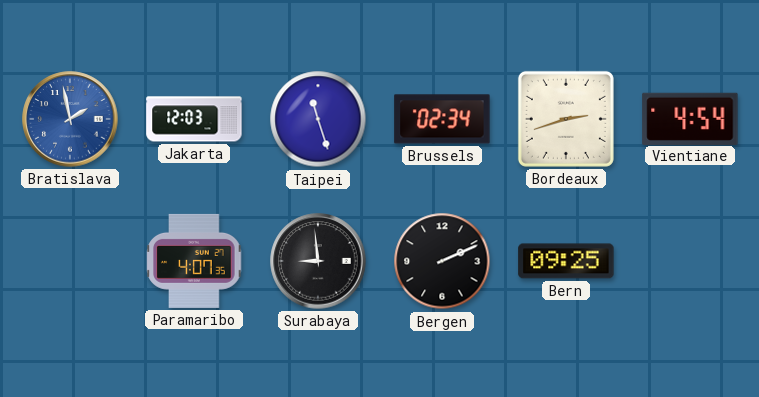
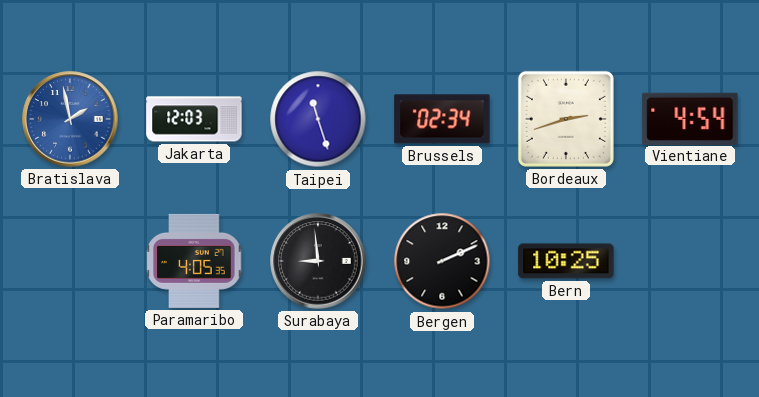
Paramaribo: 4:07 -> 4:05
Bern: 09:25 -> 10:25
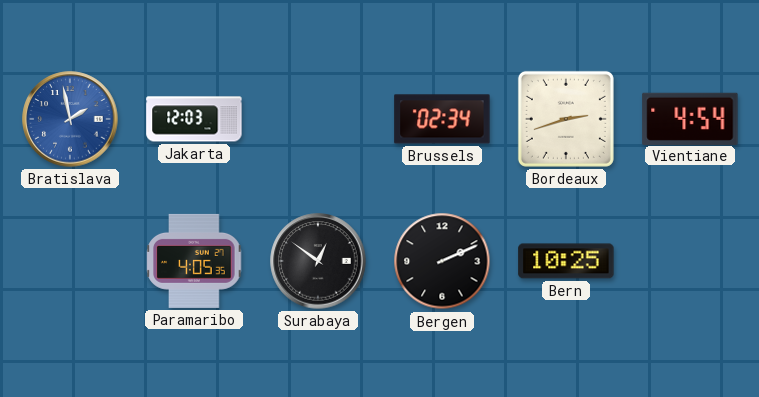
Taipei: 11:27 -> none
Surabaya: 8:59 -> 12:51
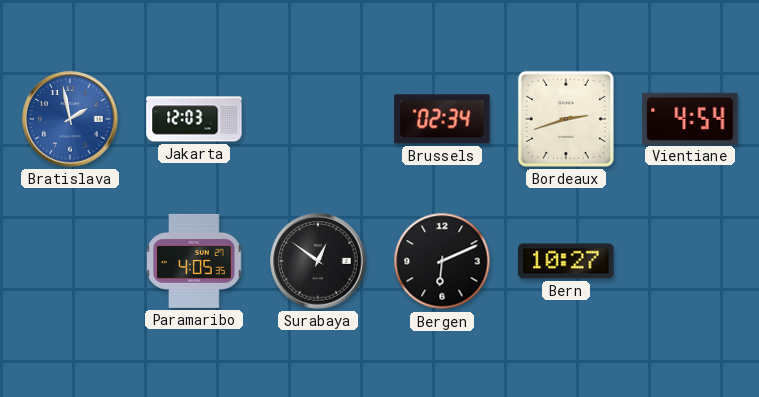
Bergen: 2:11 -> 6:11
Bern: 10:25 -> 10:27
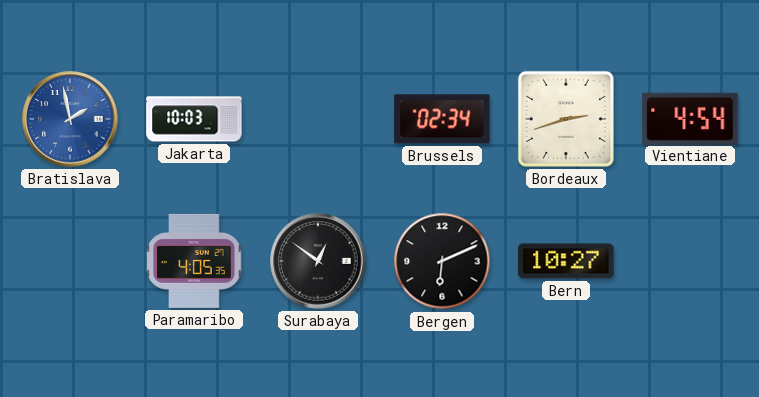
Jakarta: 12:03 -> 10:03
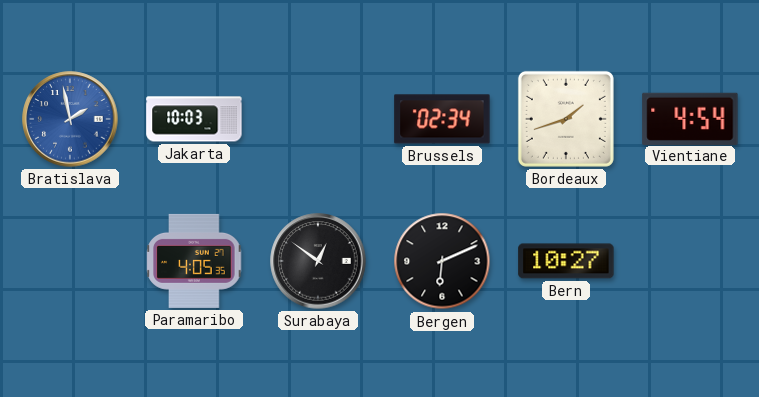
Bordeaux: 2:42 -> 1:42
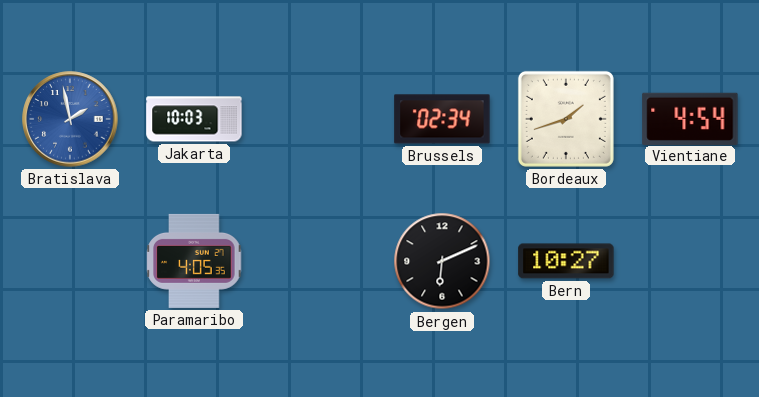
Surabaya: 12:51 -> none
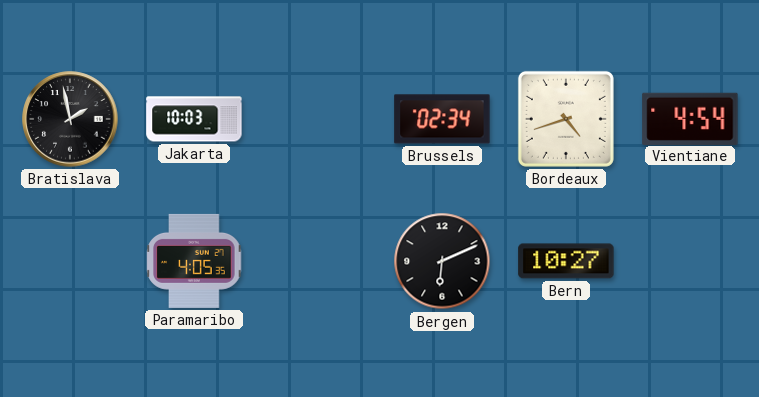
Bratislava dial: blue -> black
Bordeaux: 1:42 -> 4:42
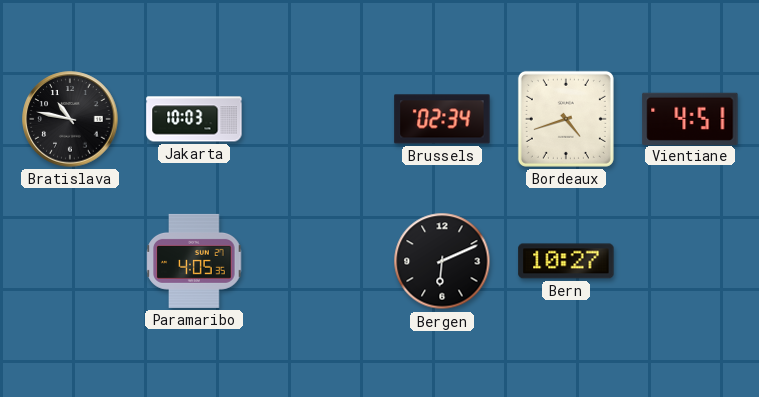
Bratislava: 1:58 -> 10:47
Vientiane: 4:54 -> 4:51
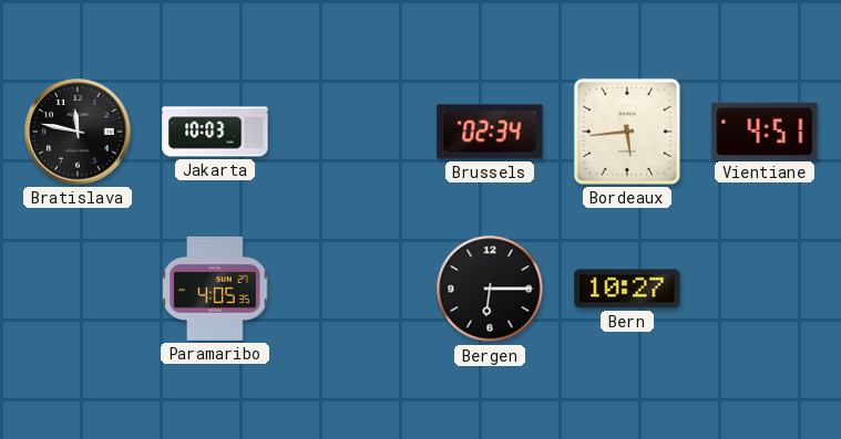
Bratislava: 10:47 -> 11:47
Bordeaux: 4:42 -> 5:44
Bergen: 6:11 -> 6:15
